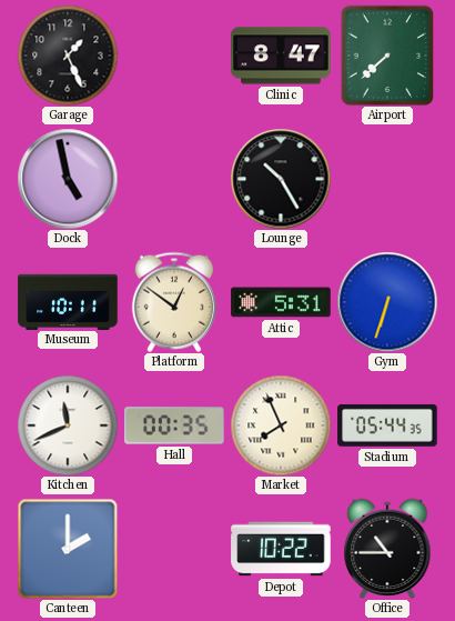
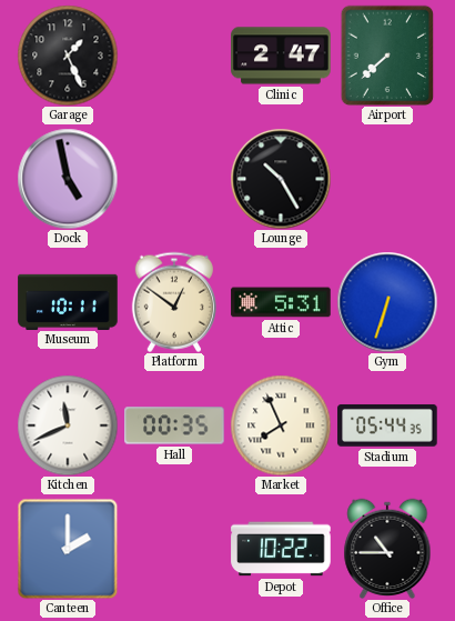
Clinic: 8:47 -> 2:47
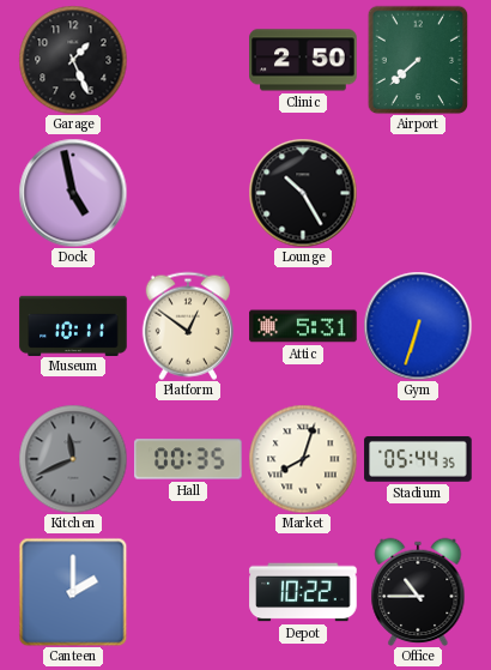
Clinic: 2:47 -> 2:50
Kitchen dial: white -> grey
Market: 7:56 -> 8:03
